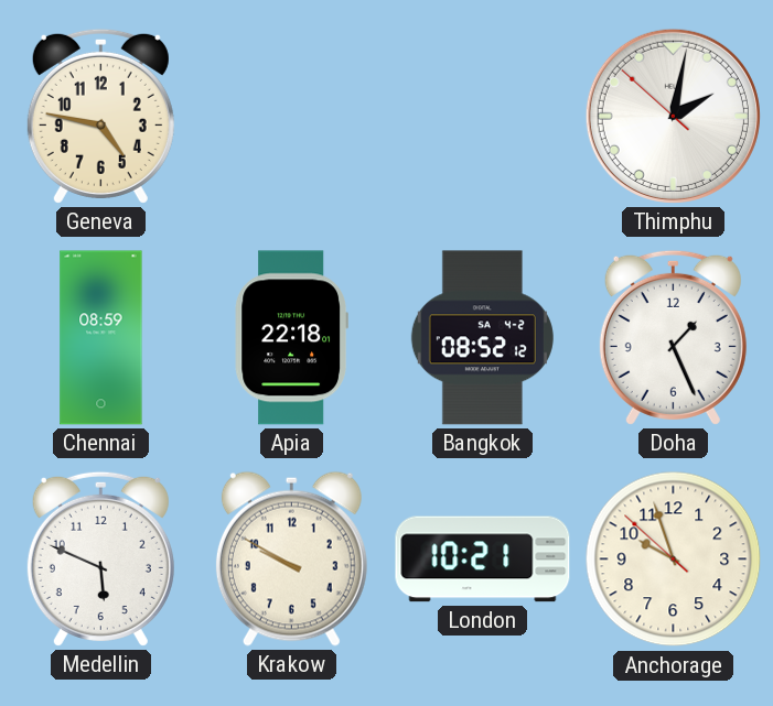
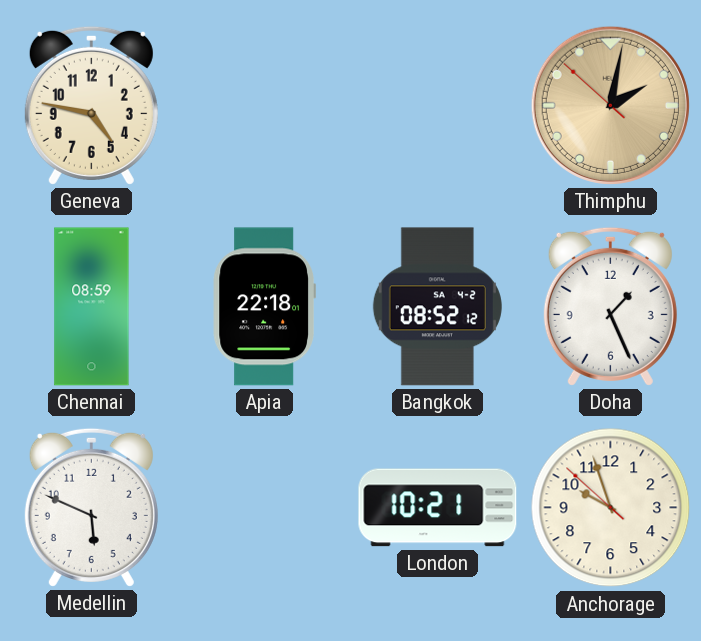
Thimphu dial: white -> champagne
Krakow: 9:50 -> none
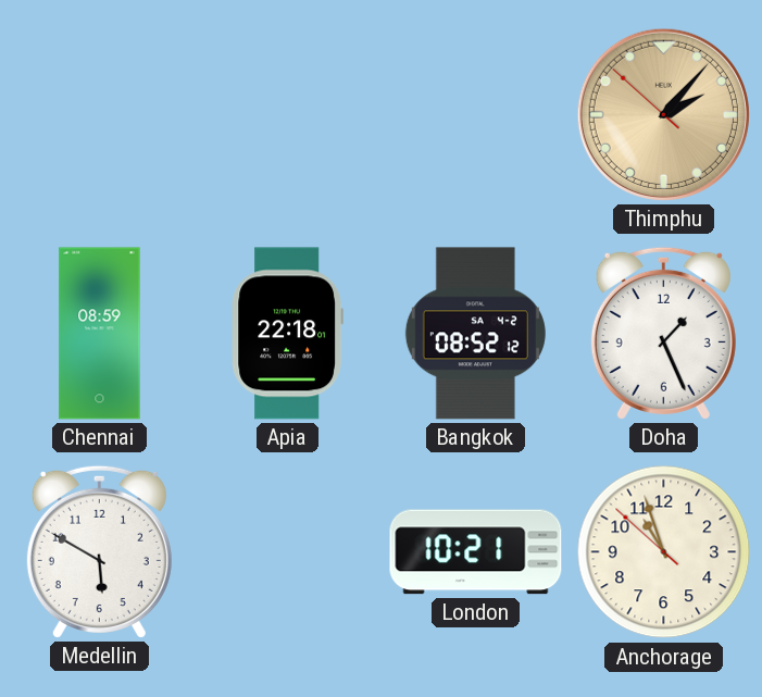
Geneva: 4:47 -> none
Thimphu: 2:01 -> 2:06
Medellin: 5:49 -> 5:50
Anchorage: 9:56 -> 10:56
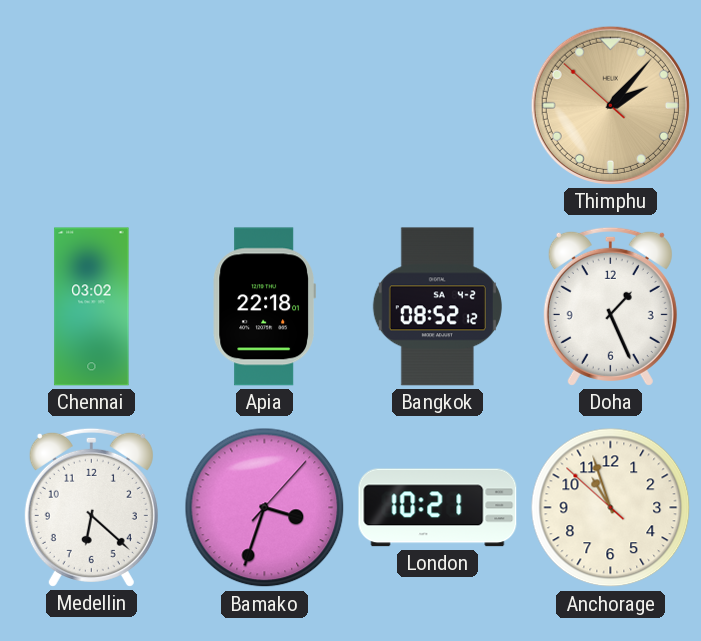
Chennai: 08:59 -> 03:02
Medellin: 5:50 -> 6:22
Bamako: none -> 3:33
